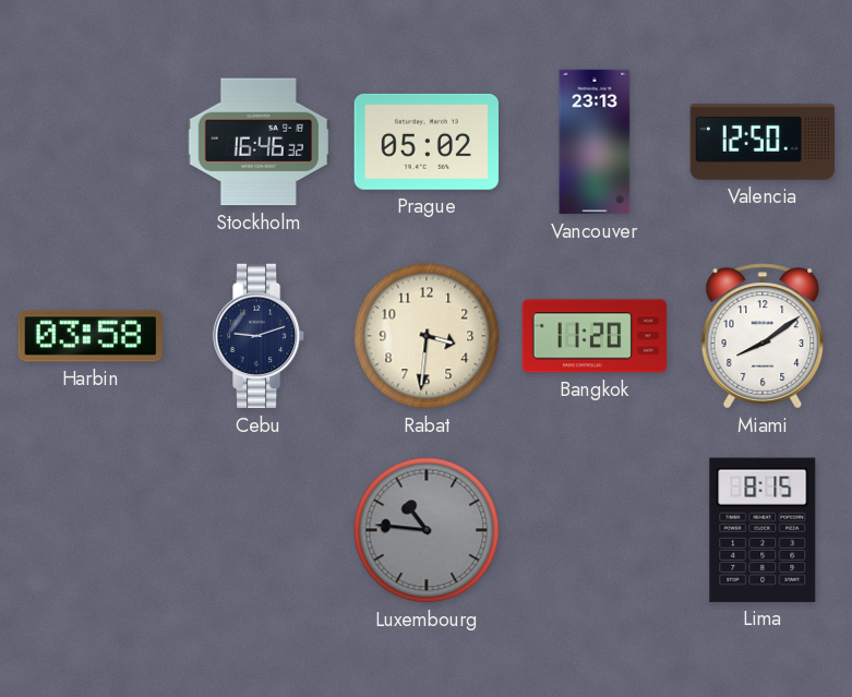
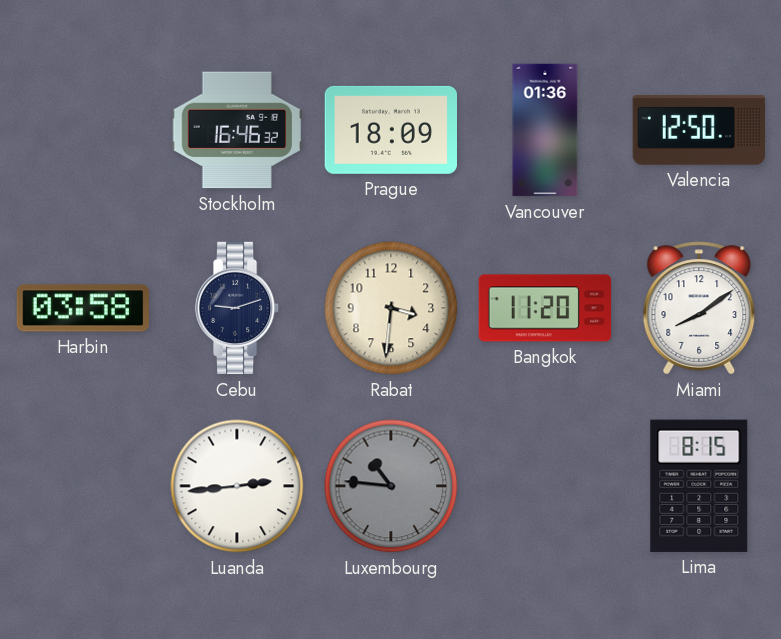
Prague: 05:02 -> 18:09
Vancouver: 23:13 -> 01:36
Luanda: none -> 2:44
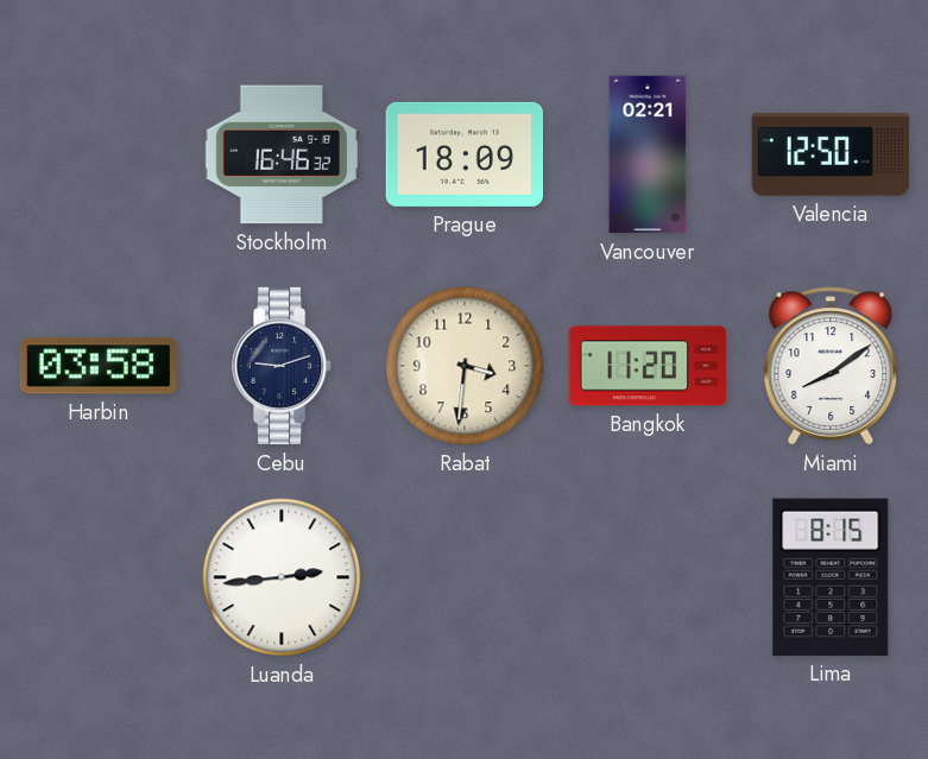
Vancouver: 01:36 -> 02:21
Luxembourg: 10:46 -> none
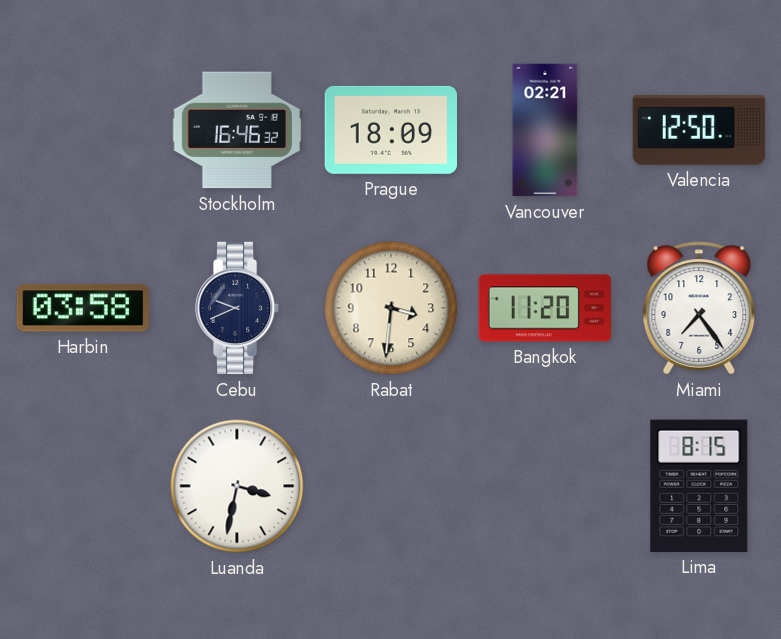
Cebu: 9:12 -> 9:41
Miami: 8:09 -> 7:24
Luanda: 2:44 -> 3:32
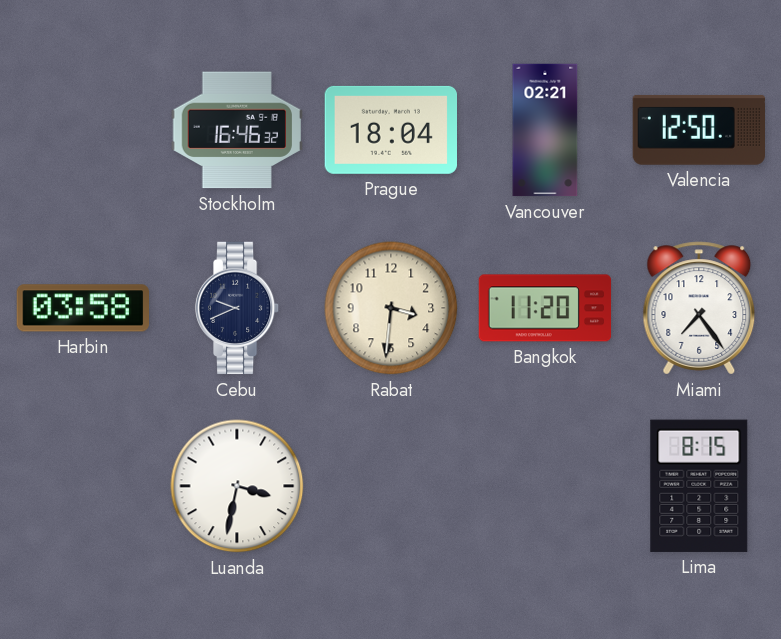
Prague: 18:09 -> 18:04
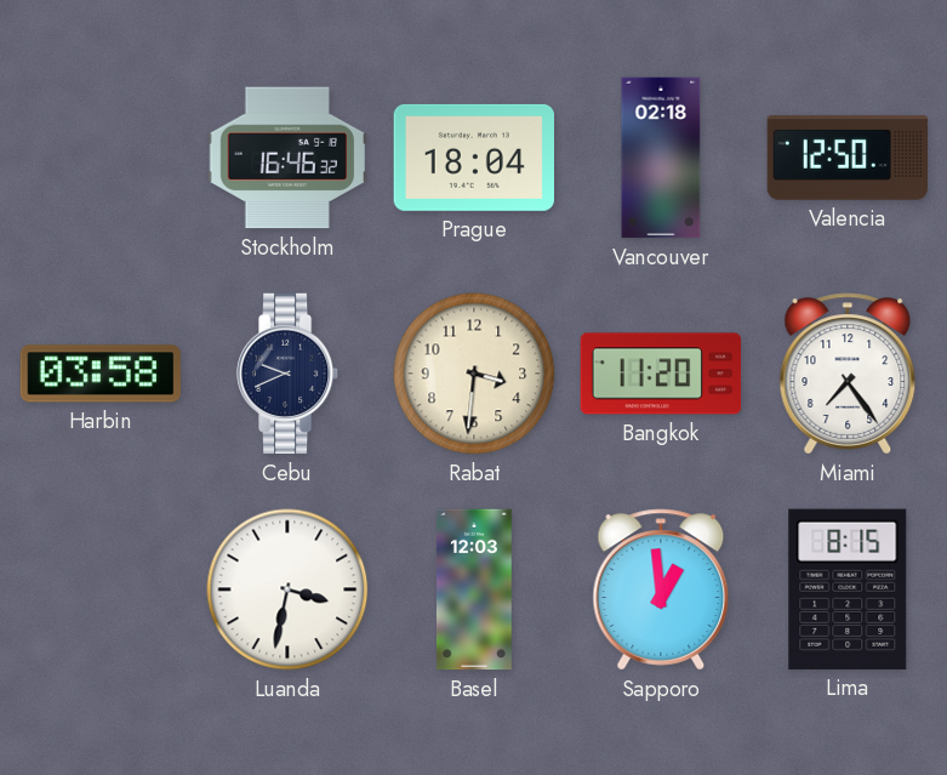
Vancouver: 02:21 -> 02:18
Basel: none -> 12:03
Sapporo: none -> 12:59
